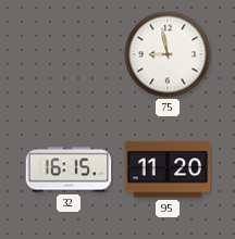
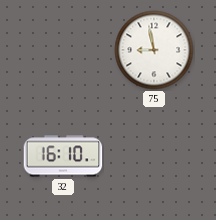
32: 16:15 -> 16:10
95: 11:20 -> none
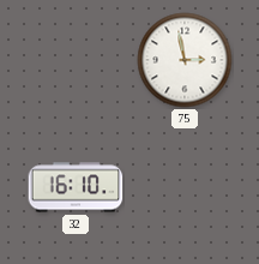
75: 8:58 -> 2:58
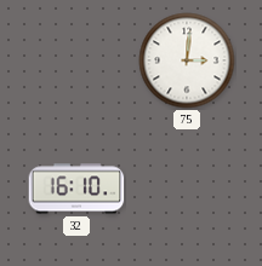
75: 2:58 -> 3:01
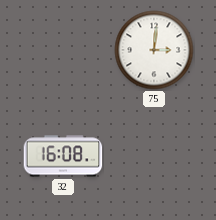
32: 16:10 -> 16:08
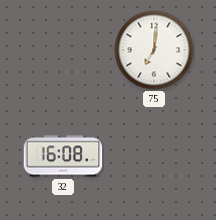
75: 3:01 -> 7:01
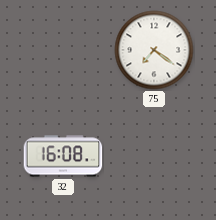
75: 7:01 -> 7:21
